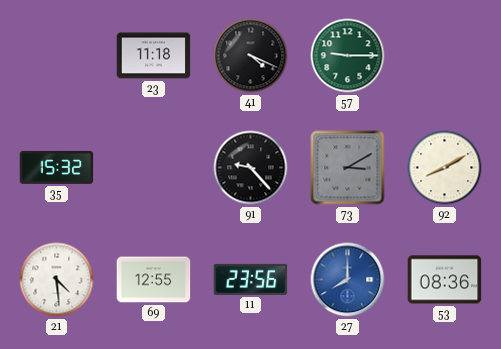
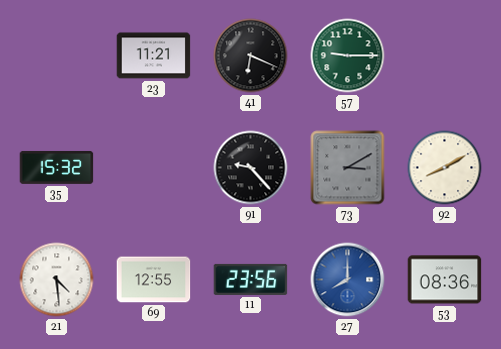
23: 11:18 -> 11:21
41: 4:19 -> 6:19
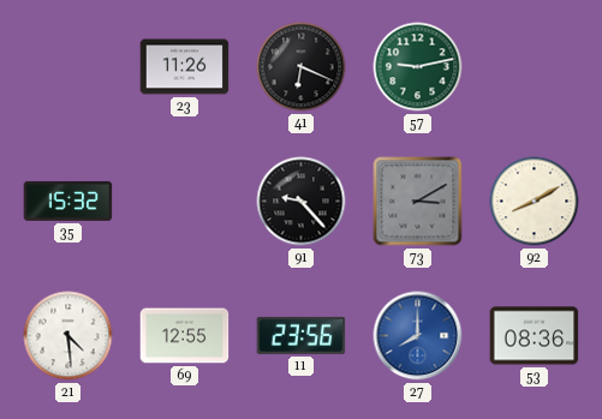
23: 11:21 -> 11:26
57: 9:15 -> 9:13
